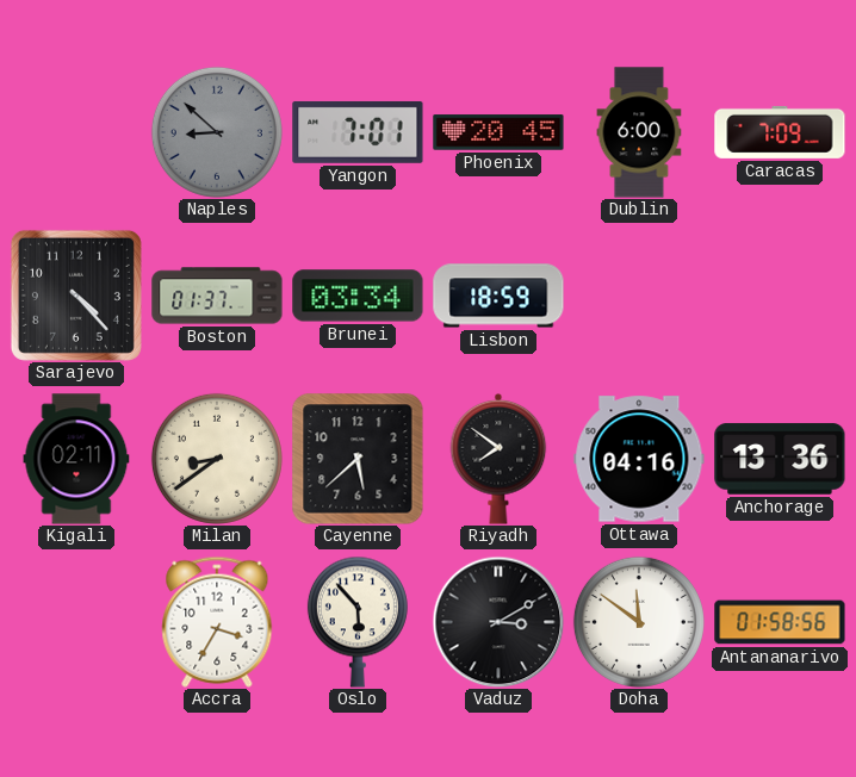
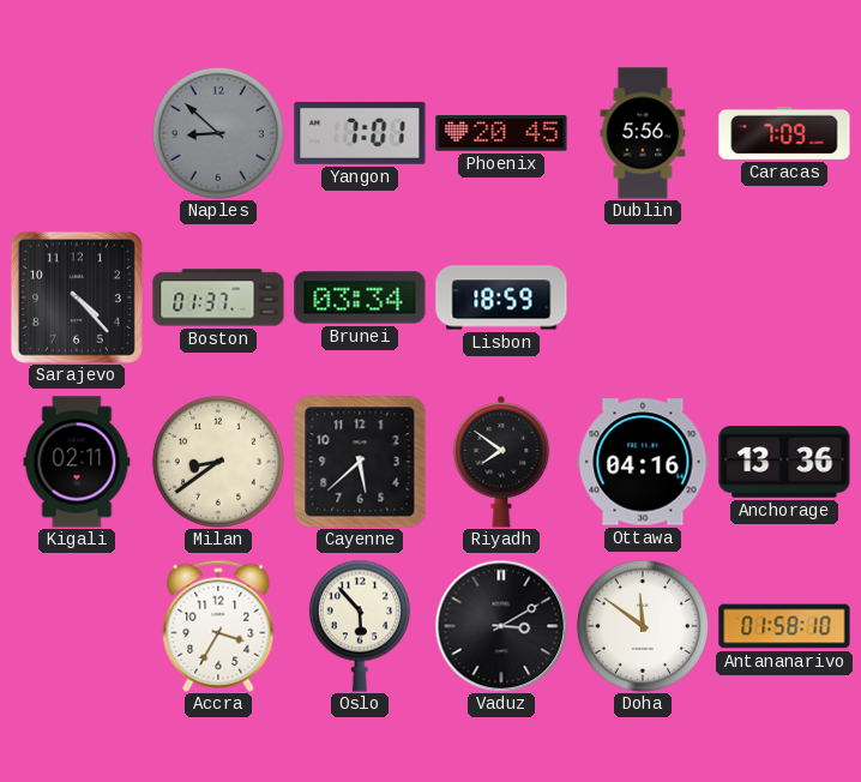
Dublin: 6:00 -> 5:56
Antananarivo: 01:58:56 -> 01:58:10
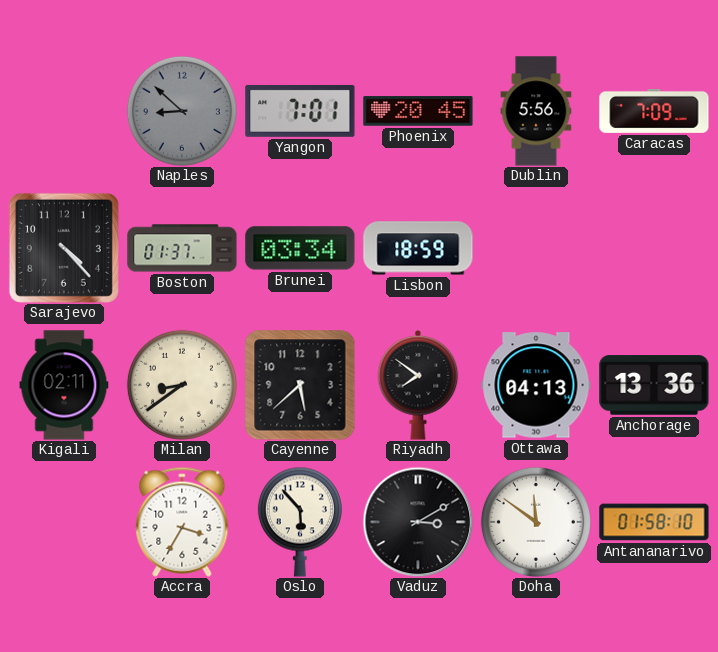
Ottawa: 04:16 -> 04:13
